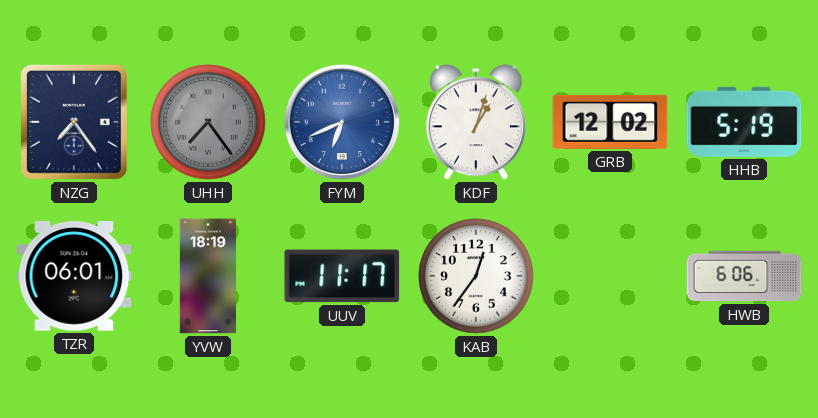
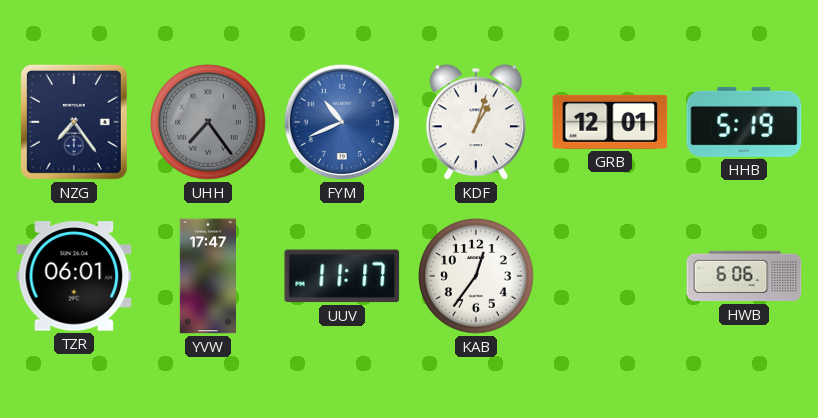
FYM: 6:41 -> 10:41
GRB: 12:02 -> 12:01
YVW: 18:19 -> 17:47
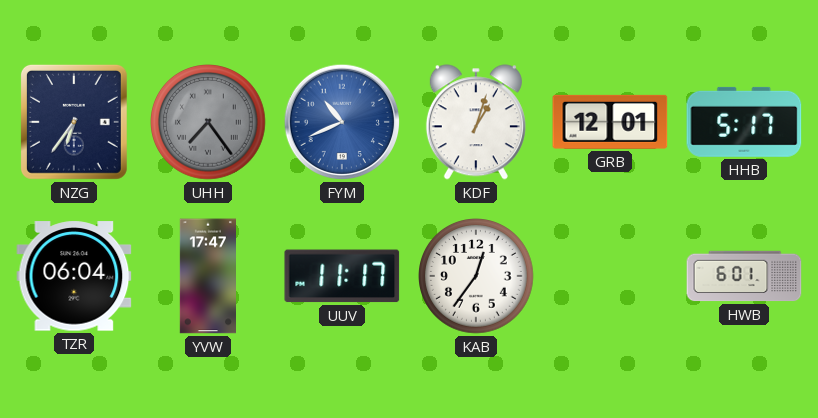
NZG: 7:24 -> 6:36
HHB: 5:19 -> 5:17
TZR: 06:01 -> 06:04
HWB: 6:06 -> 6:01
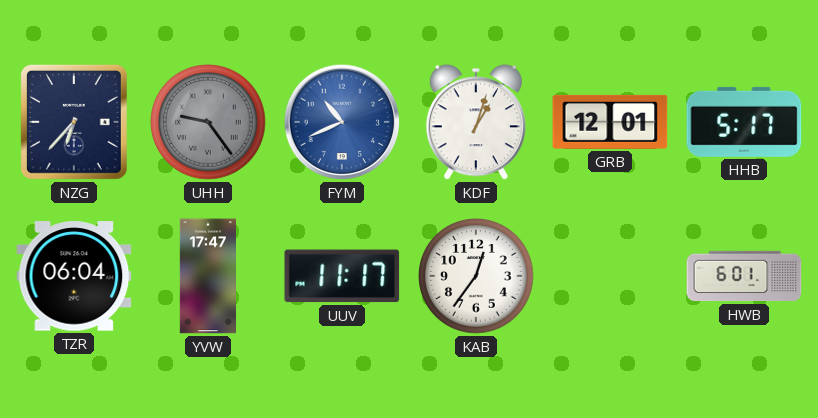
NZG: 6:36 -> 6:37
UHH: 7:24 -> 9:24
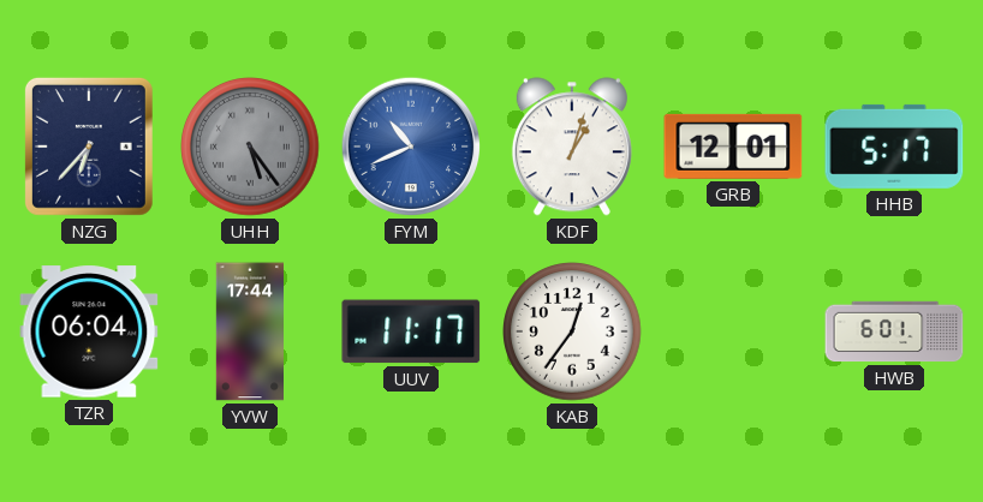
UHH: 9:24 -> 5:24
YVW: 17:47 -> 17:44
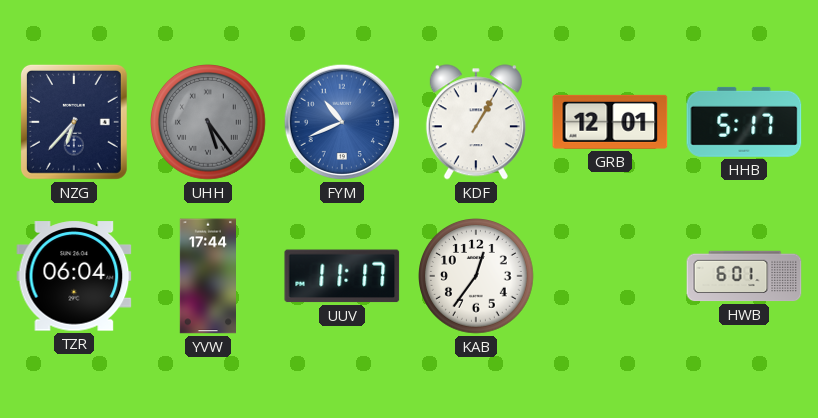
KDF: 1:03 -> 1:05
